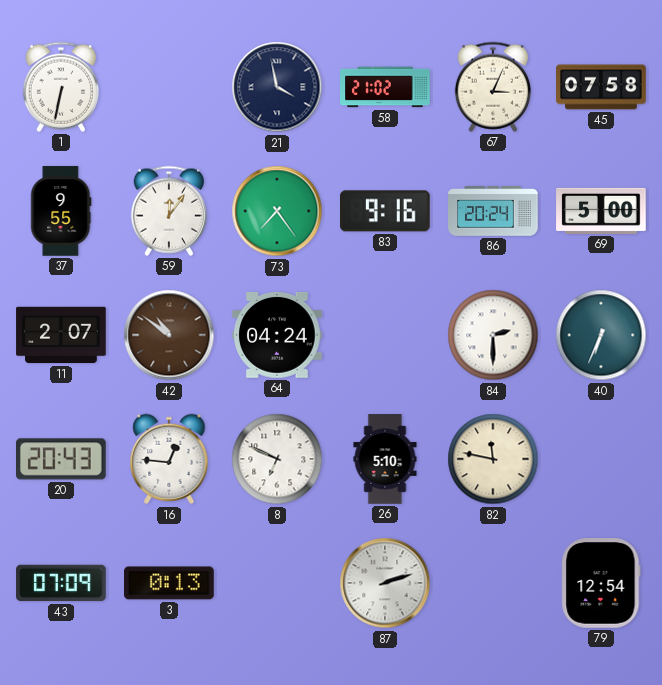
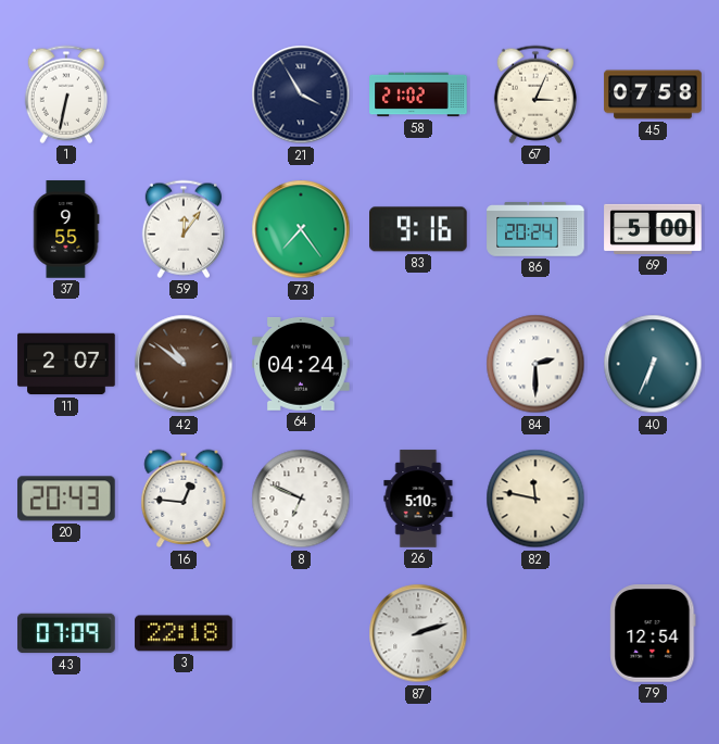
21: 3:58 -> 3:55
3: 0:13 -> 22:18
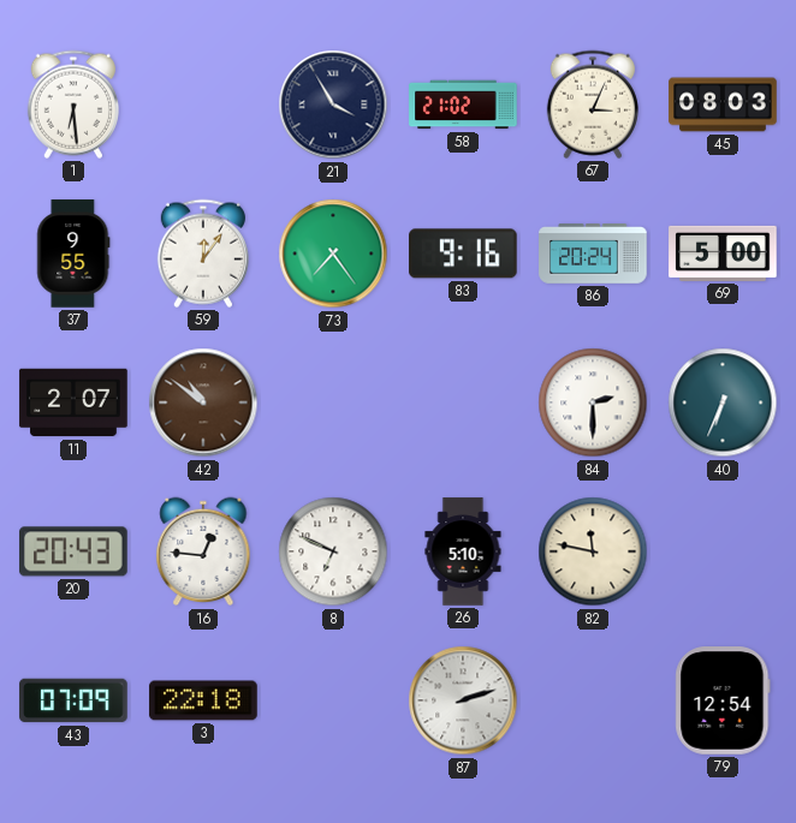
1: 6:32 -> 6:29
45: 07:58 -> 08:03
64: 04:24 -> none
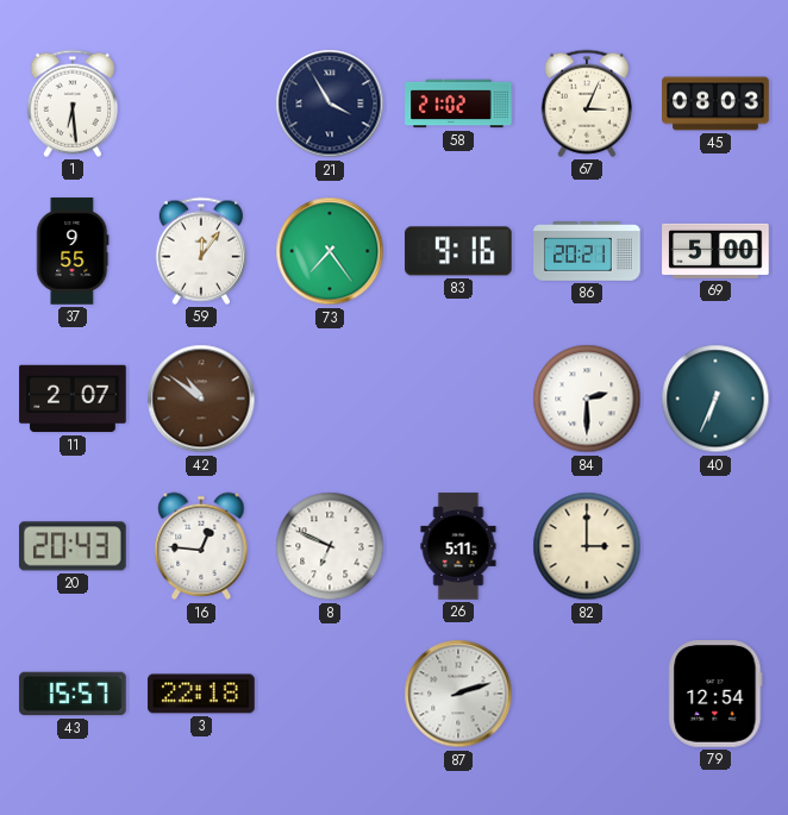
86: 20:24 -> 20:21
26: 5:10 -> 5:11
82: 11:47 -> 3:00
43: 07:09 -> 15:57
